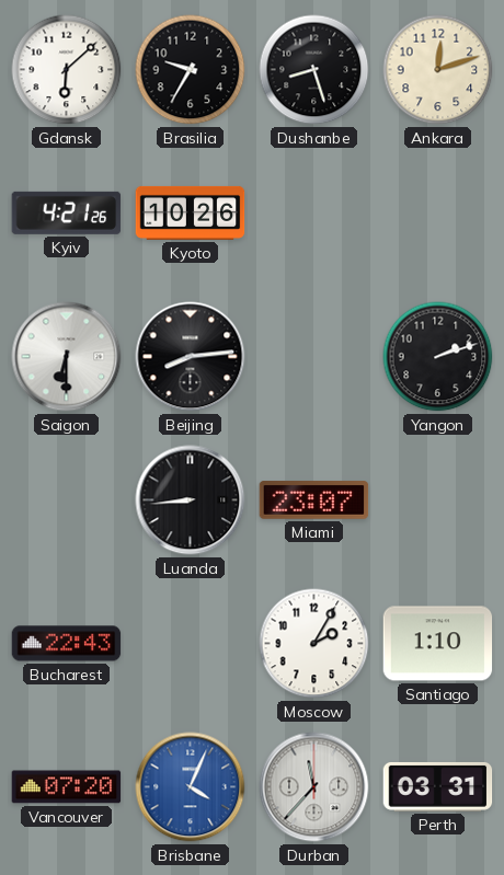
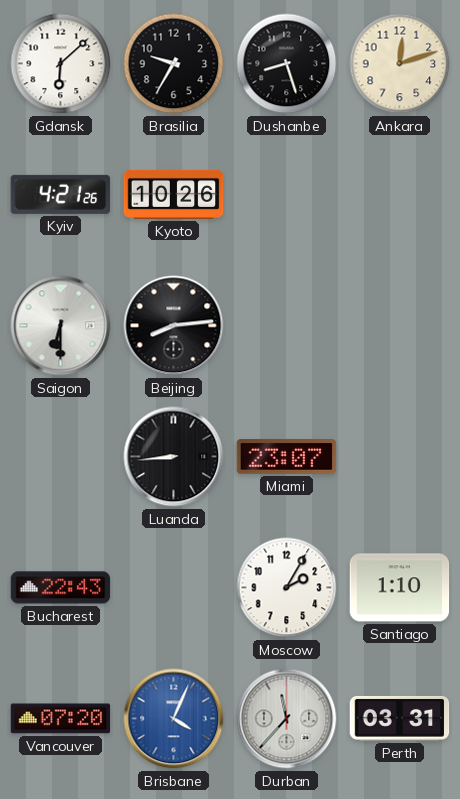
Yangon: 2:12 -> none
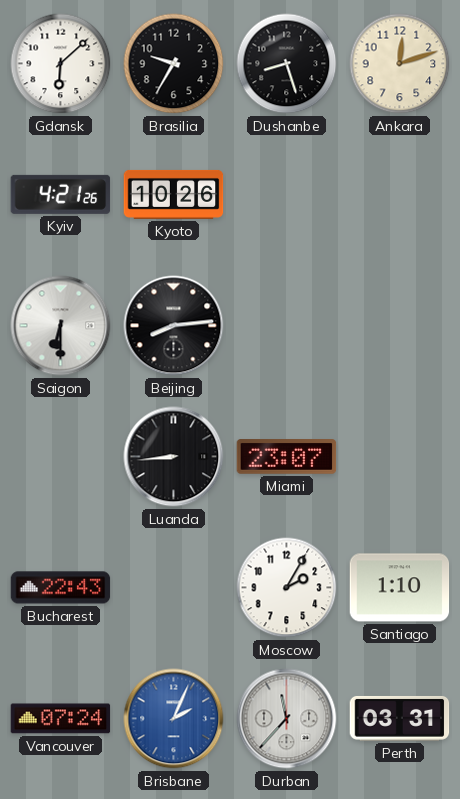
Vancouver: 07:20 -> 07:24
Brisbane: 4:04 -> 2:04
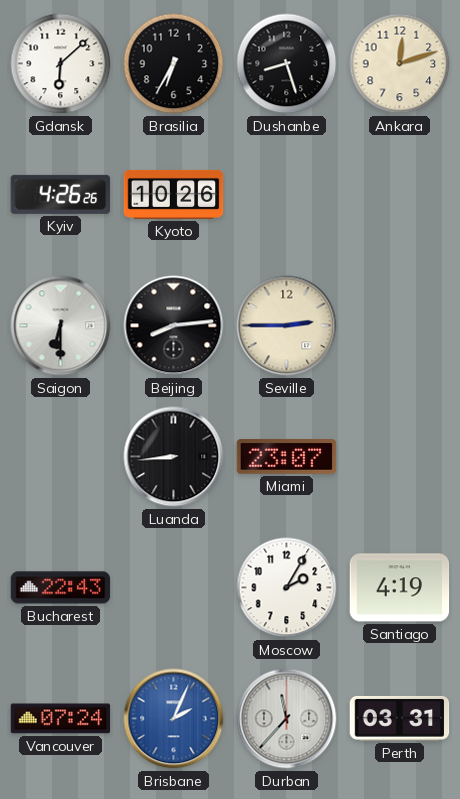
Brasilia: 9:35 -> 6:35
Kyiv: 4:21 -> 4:26
Seville: none -> 2:45
Santiago: 1:10 -> 4:19
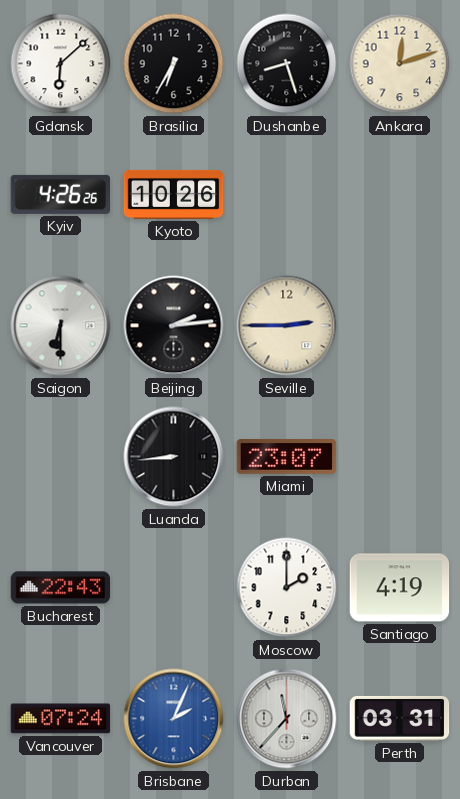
Beijing: 8:14 -> 2:14
Moscow: 2:05 -> 2:00
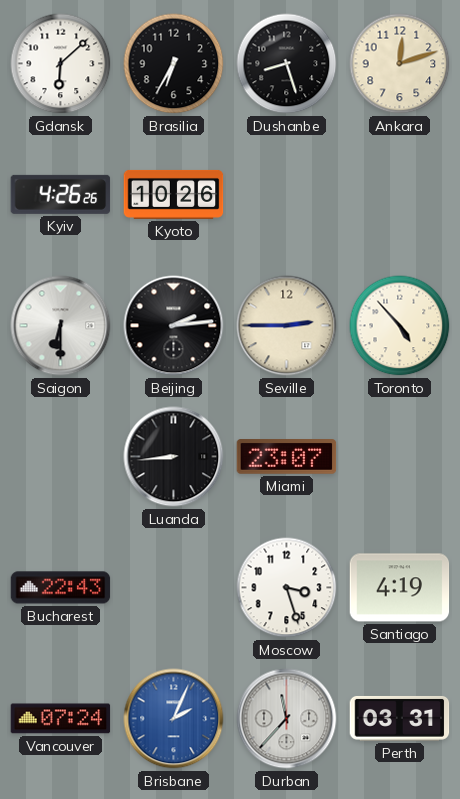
Toronto: none -> 4:53
Moscow: 2:00 -> 3:27
